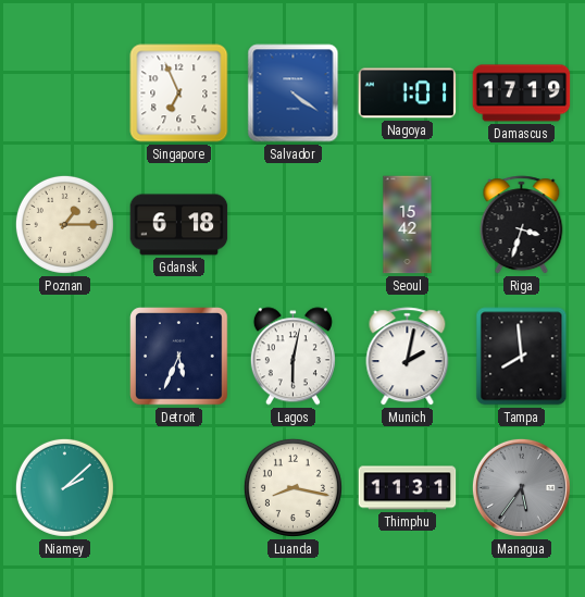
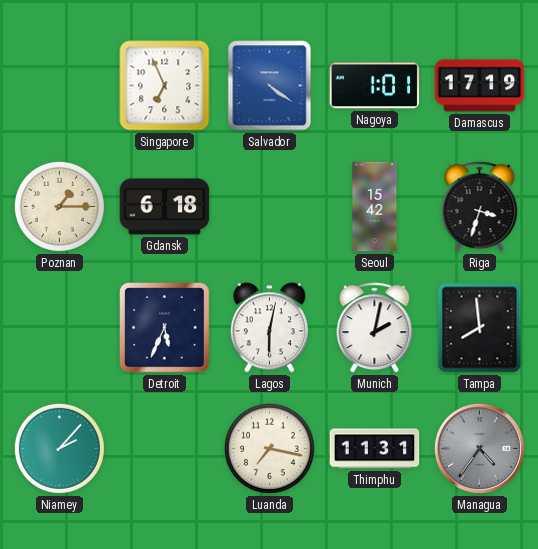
Niamey: 2:08 -> 2:07
Luanda: 8:17 -> 7:17
Managua: 5:36 -> 4:36
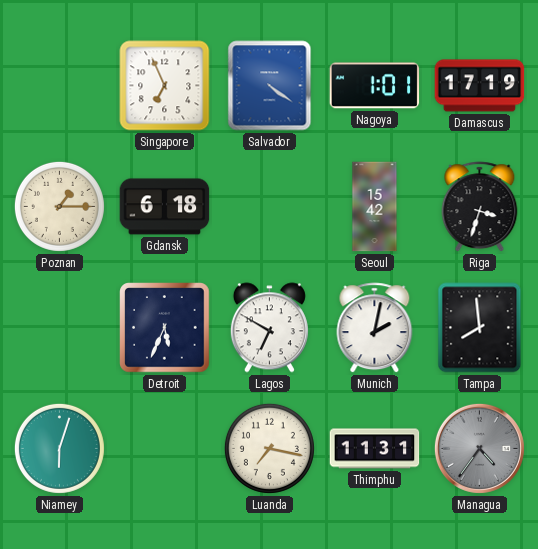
Lagos: 6:02 -> 6:50
Niamey: 2:07 -> 6:03
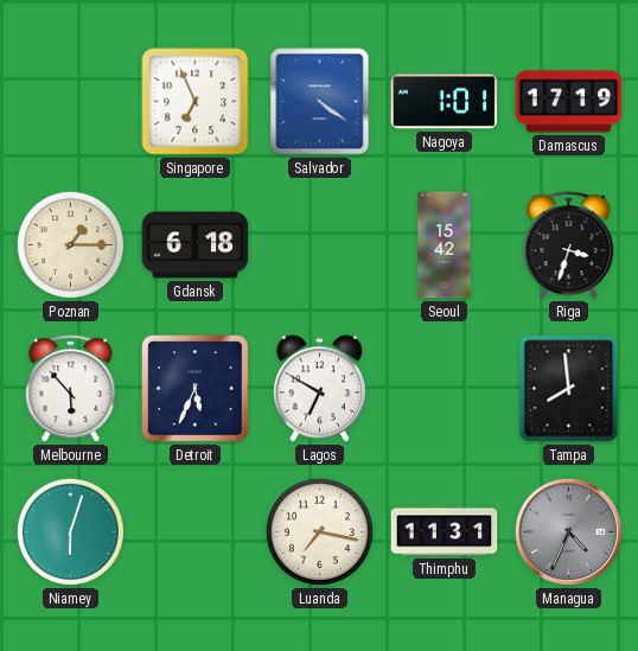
Melbourne: none -> 5:53
Munich: 2:02 -> none
Managua: 4:36 -> 4:34
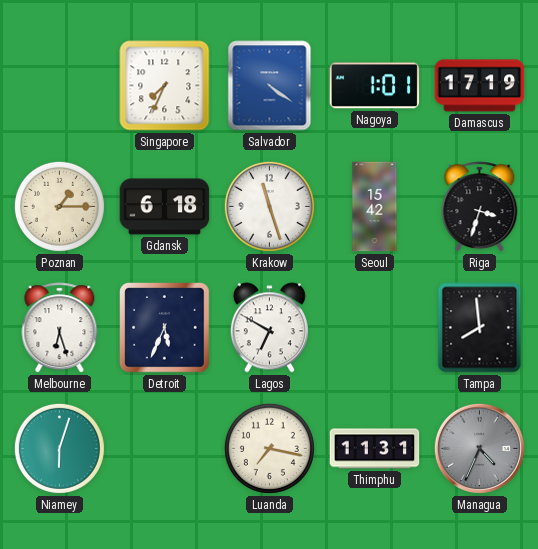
Singapore: 6:56 -> 7:34
Krakow: none -> 11:27
Melbourne: 5:53 -> 6:27
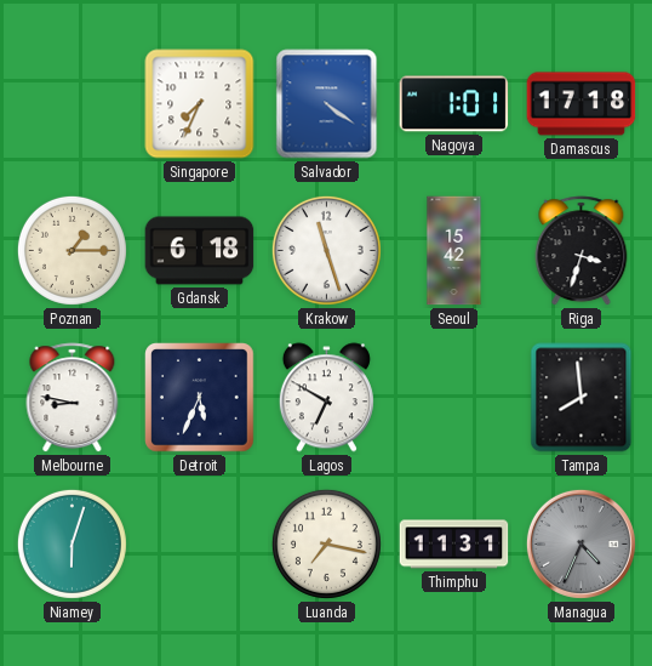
Damascus: 17:19 -> 17:18
Melbourne: 6:27 -> 8:47
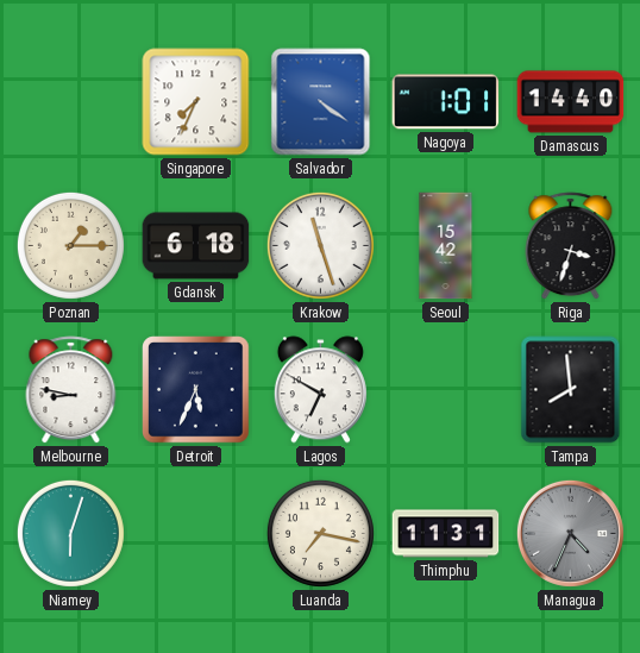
Damascus: 17:18 -> 14:40
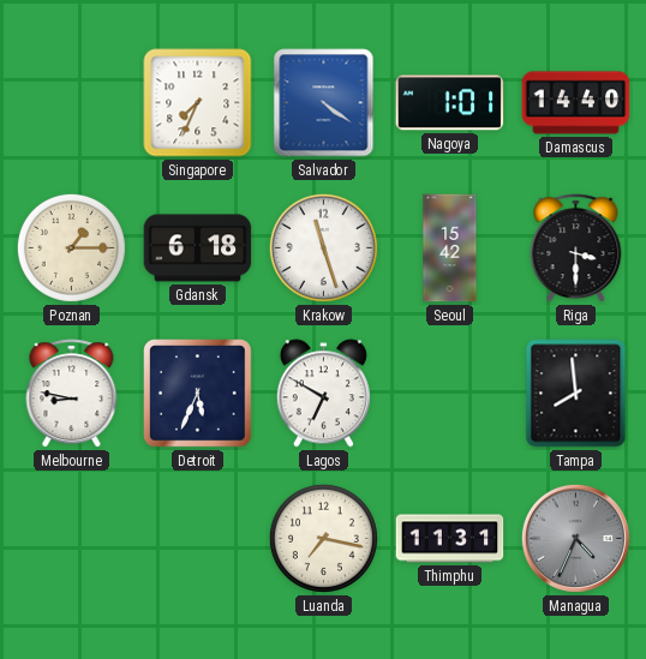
Riga: 3:33 -> 3:30
Niamey: 6:03 -> none
